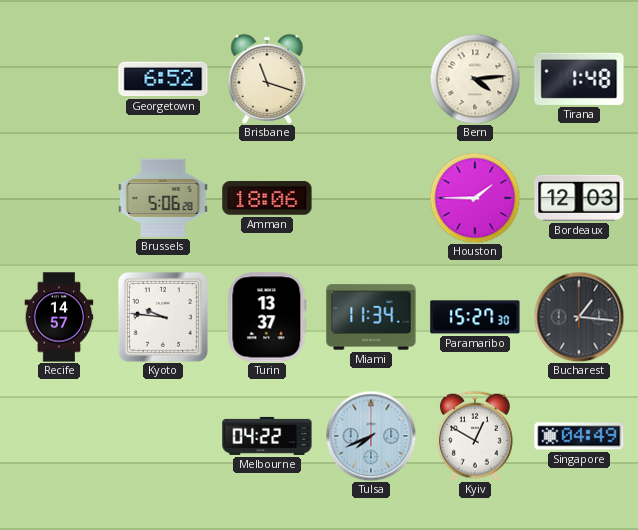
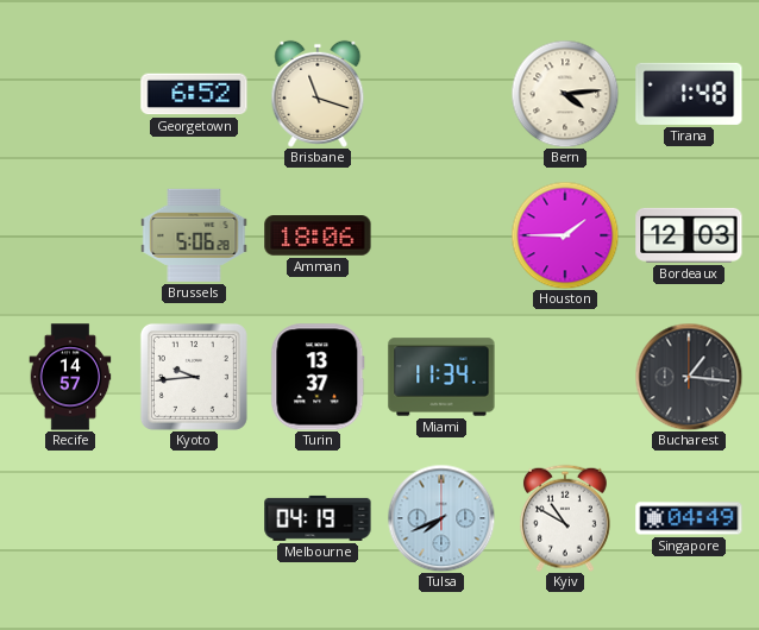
Kyoto: 9:46 -> 9:44
Paramaribo: 15:27 -> none
Melbourne: 04:22 -> 04:19
Kyiv: 12:50 -> 10:50
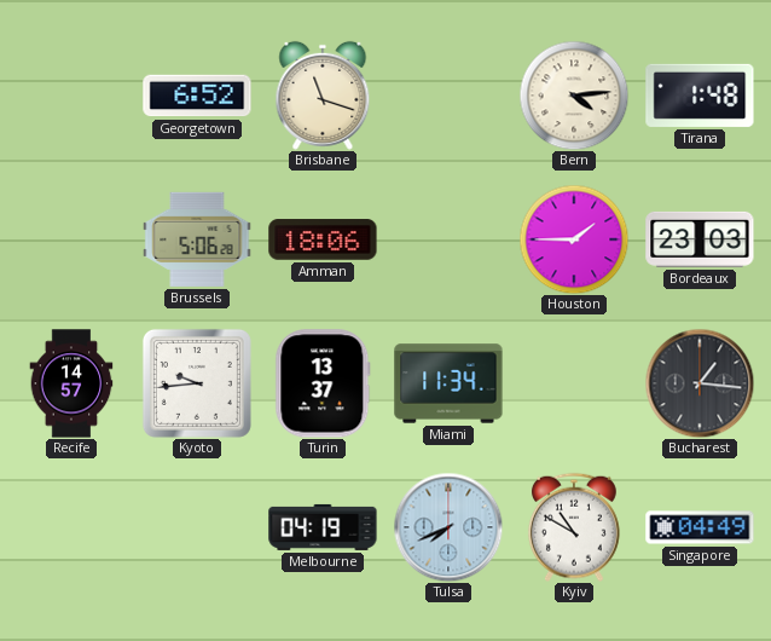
Bordeaux: 12:03 -> 23:03
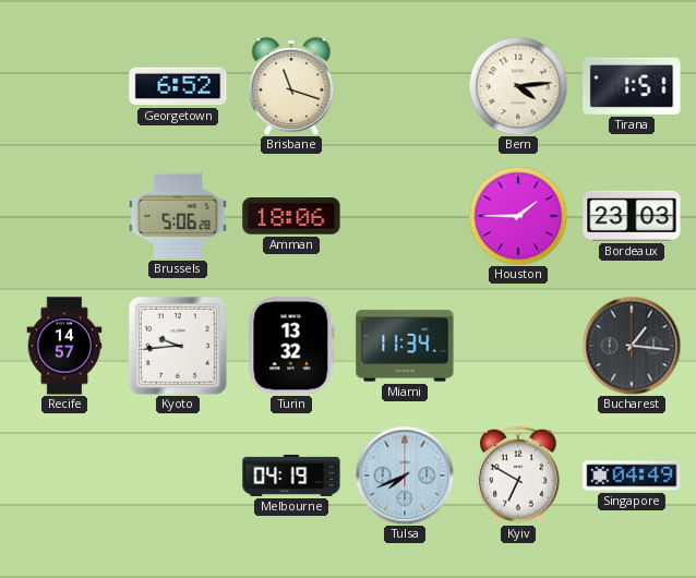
Tirana: 1:48 -> 1:51
Turin: 13:37 -> 13:32
Kyiv: 10:50 -> 6:50
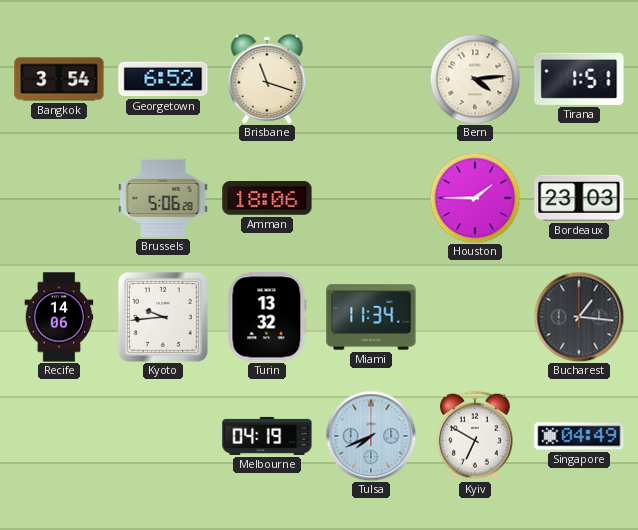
Bangkok: none -> 3:54
Recife: 14:57 -> 14:06
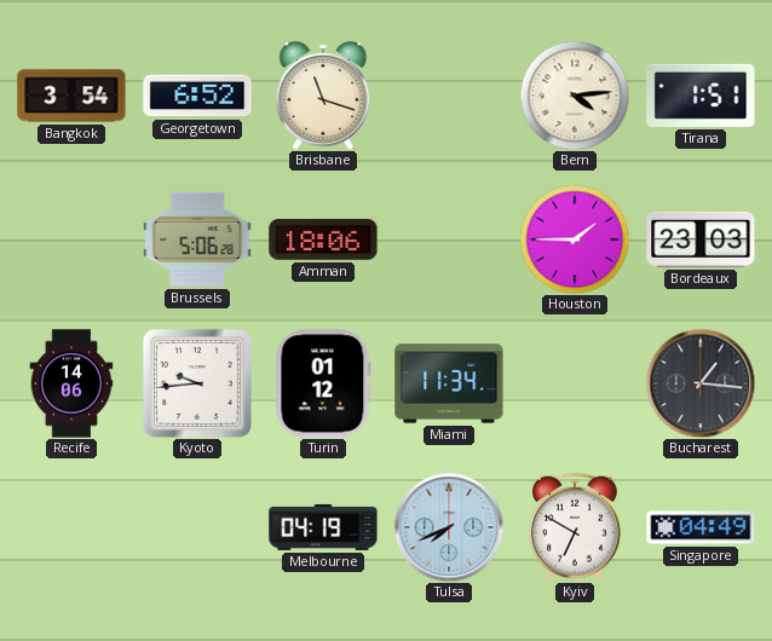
Turin: 13:32 -> 01:12
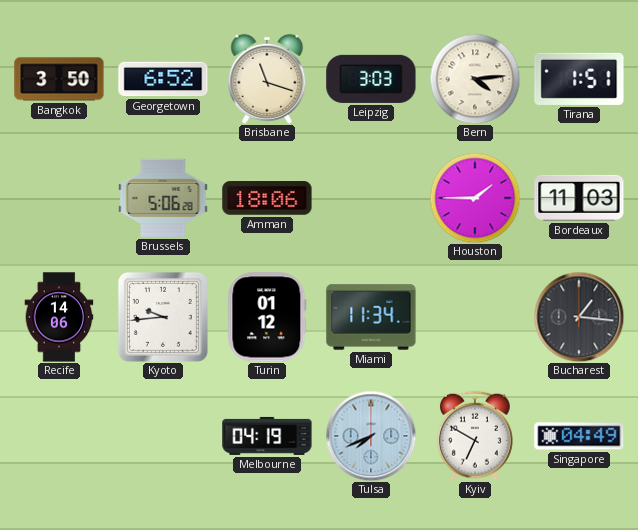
Bangkok: 3:54 -> 3:50
Leipzig: none -> 3:03
Bordeaux: 23:03 -> 11:03
